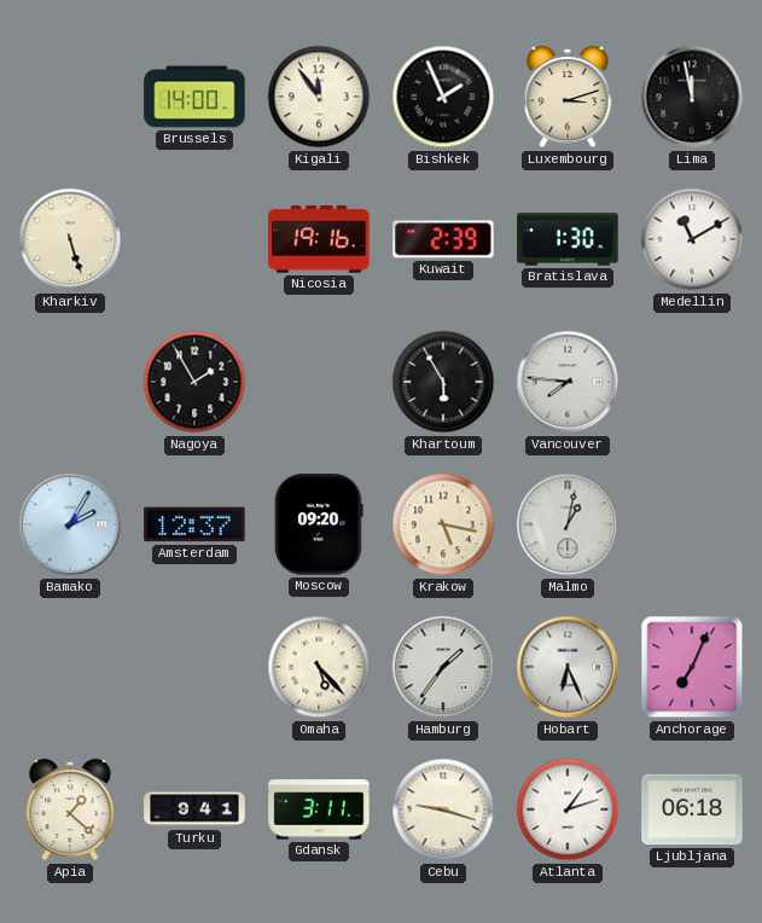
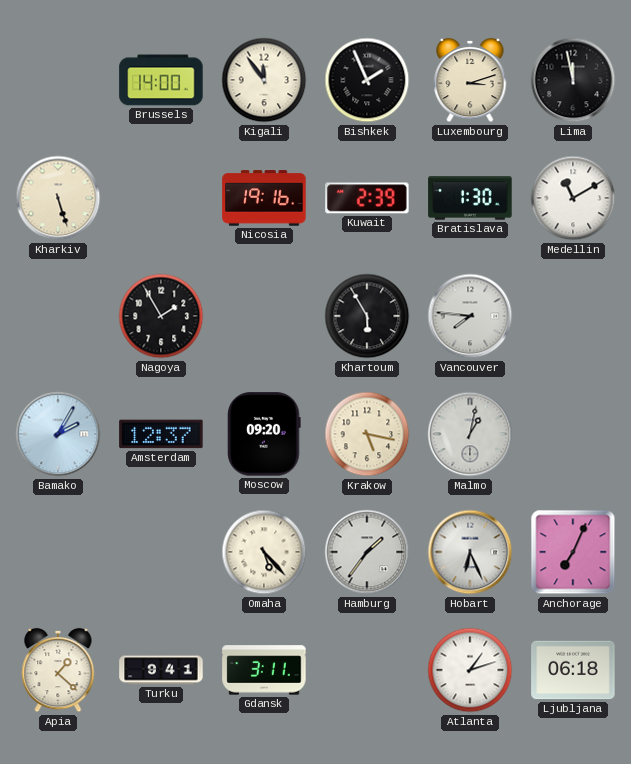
Cebu: 9:18 -> none
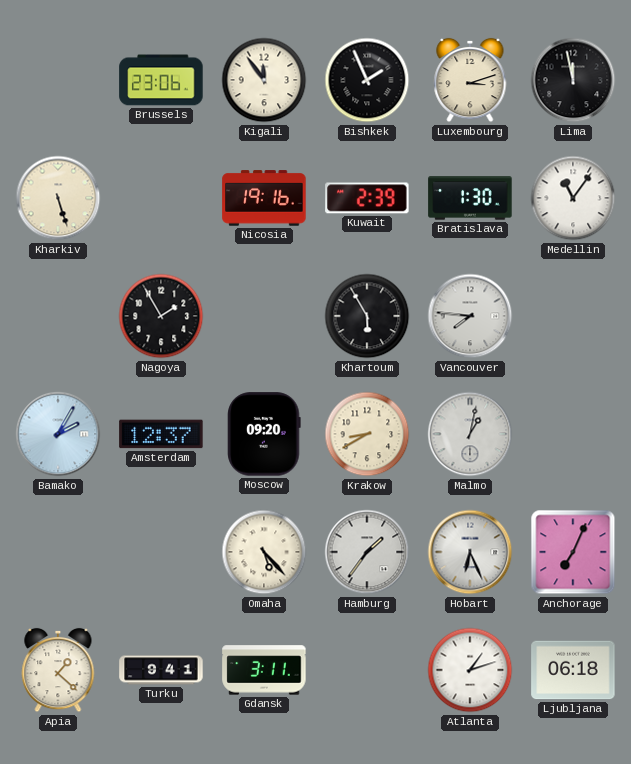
Brussels: 14:00 -> 23:06
Medellin: 11:10 -> 11:06
Krakow: 5:17 -> 8:40
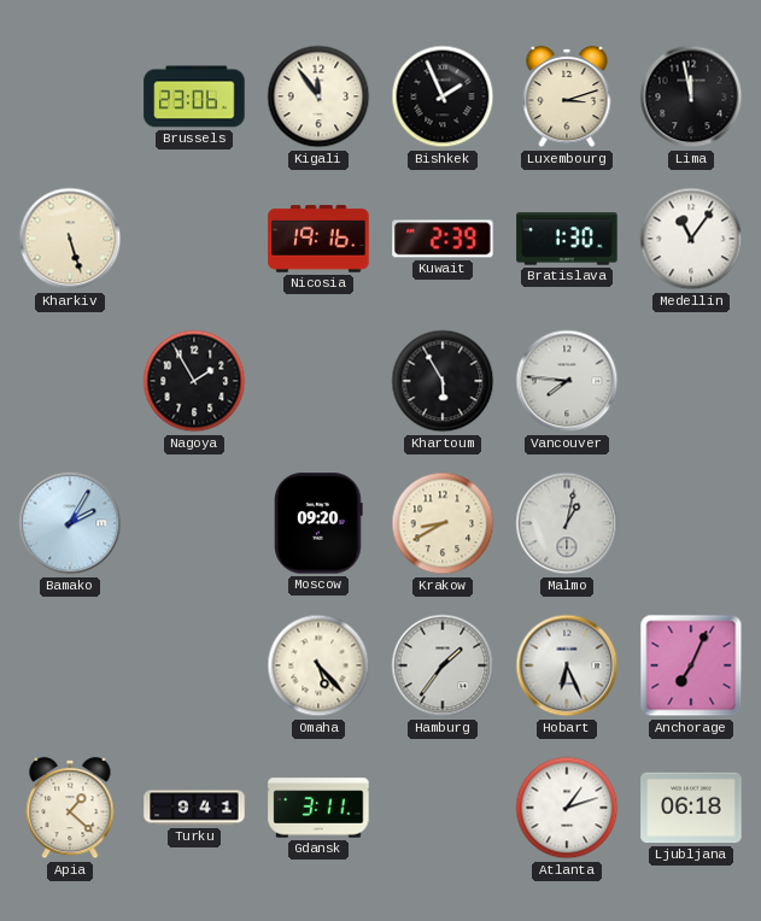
Amsterdam: 12:37 -> none
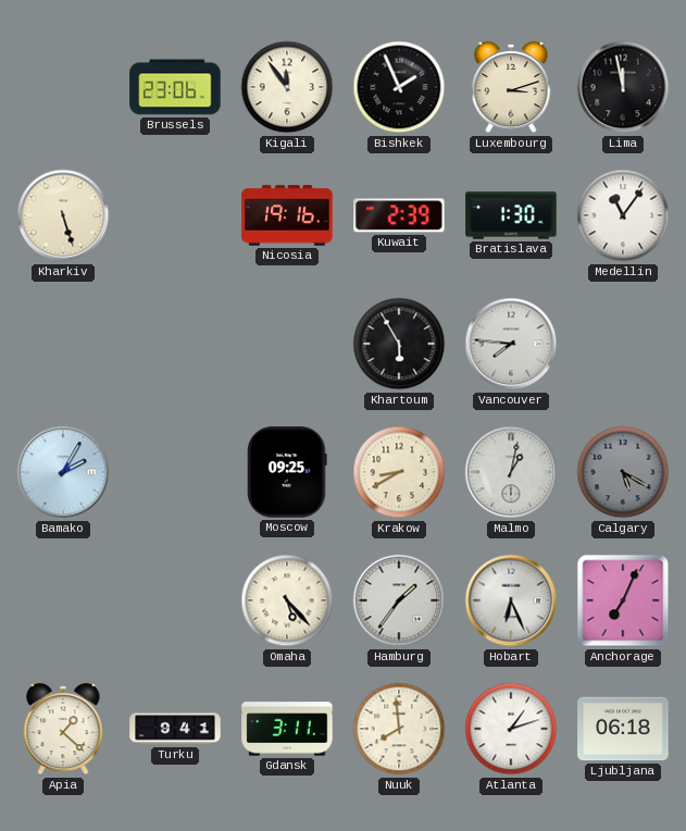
Nagoya: 1:55 -> none
Moscow: 09:20 -> 09:25
Calgary: none -> 5:20
Nuuk: none -> 7:59
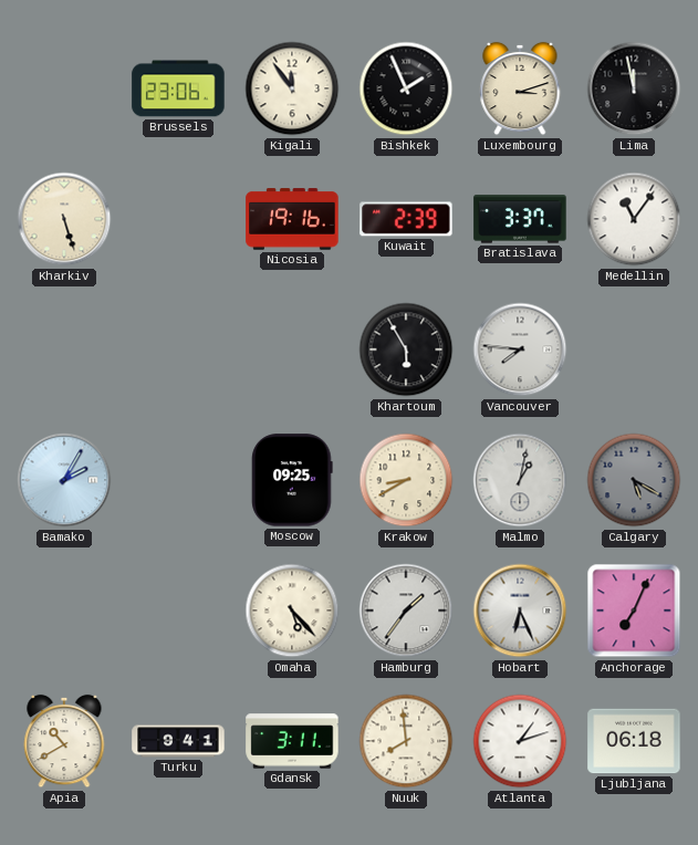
Bratislava: 1:30 -> 3:37
Apia: 1:22 -> 10:40
